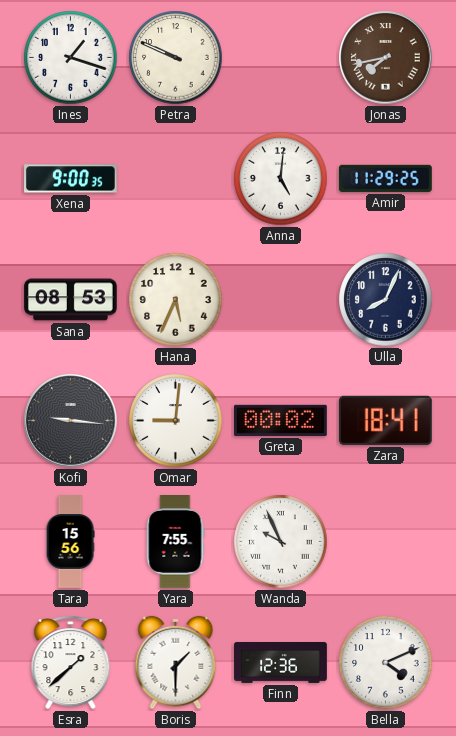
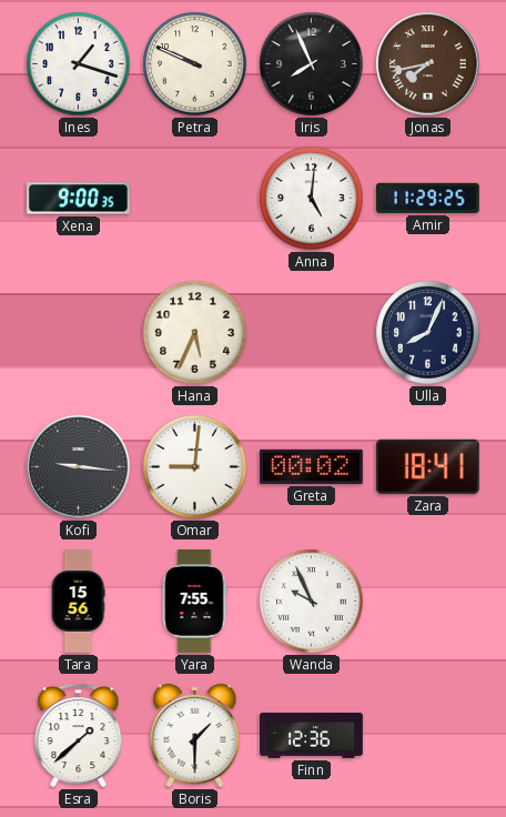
Iris: none -> 7:56
Sana: 08:53 -> none
Bella: 4:11 -> none
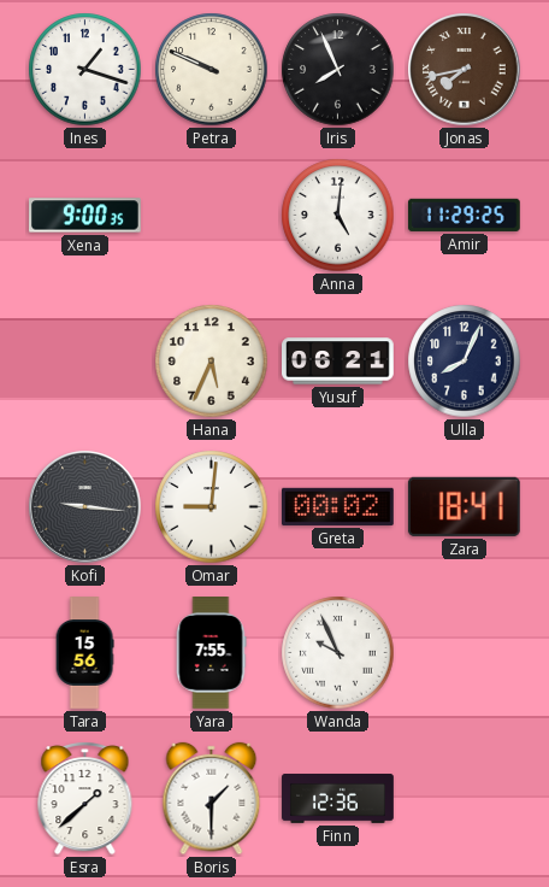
Yusuf: none -> 06:21
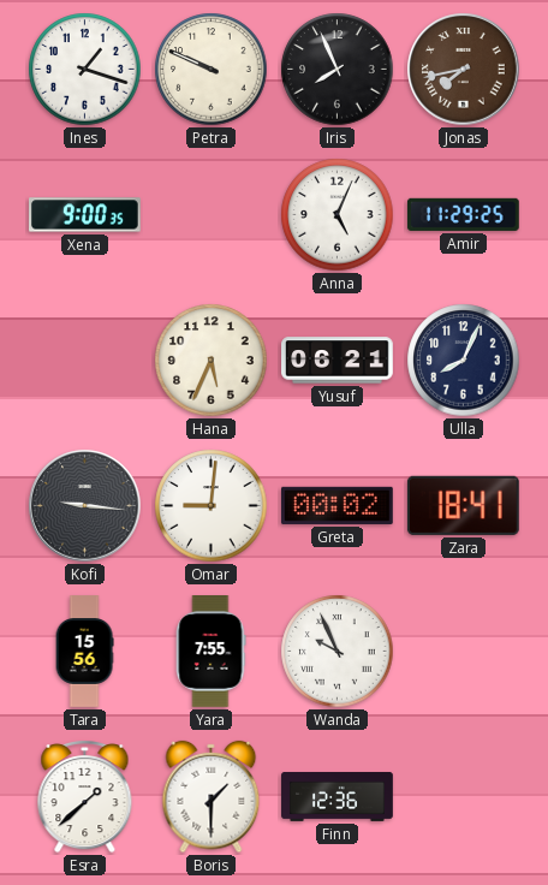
Anna: 5:01 -> 5:04
